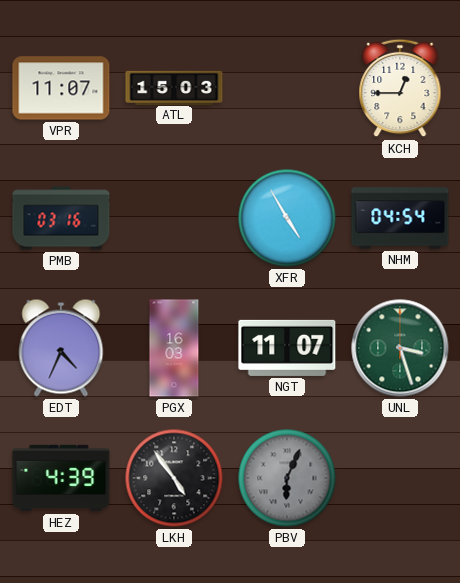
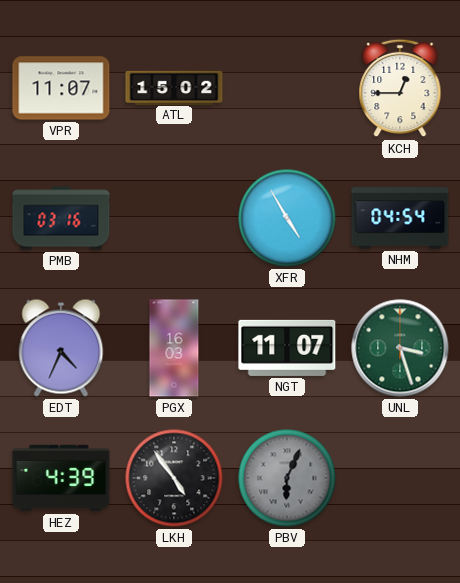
ATL: 15:03 -> 15:02
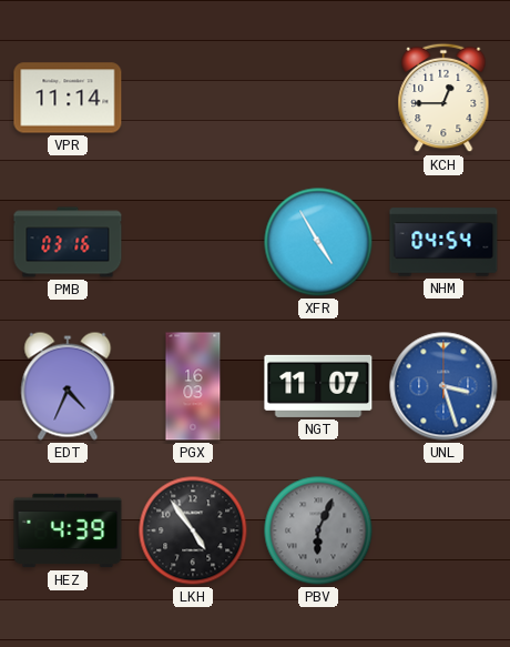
VPR: 11:07 -> 11:14
ATL: 15:02 -> none
UNL dial: green -> blue
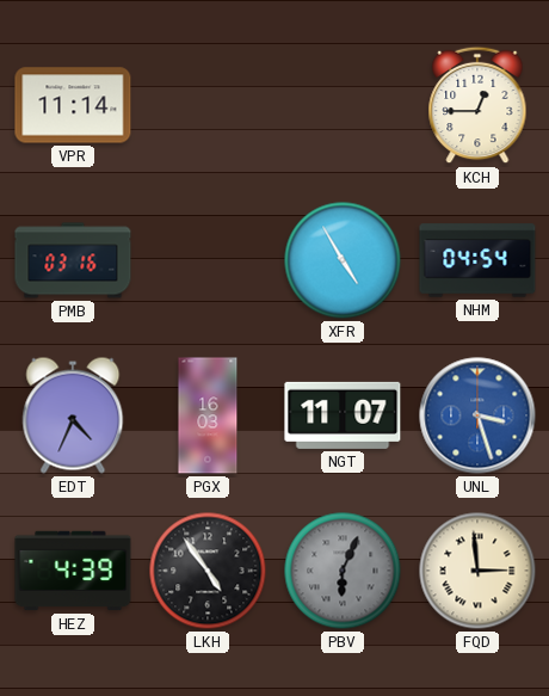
FQD: none -> 2:59
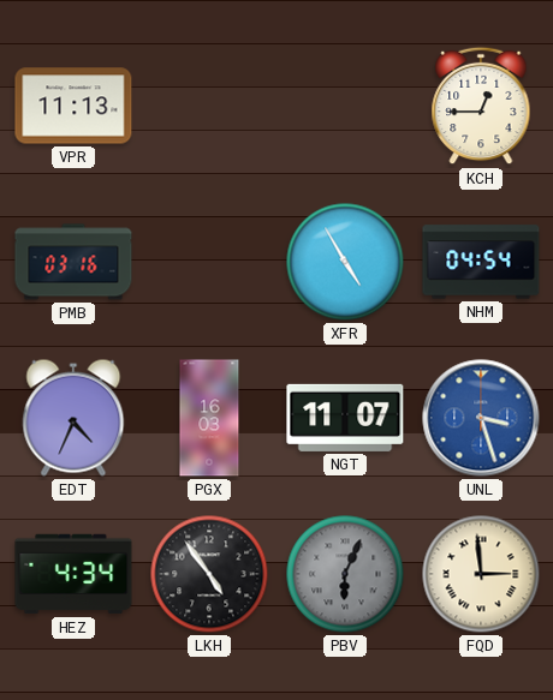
VPR: 11:14 -> 11:13
HEZ: 4:39 -> 4:34
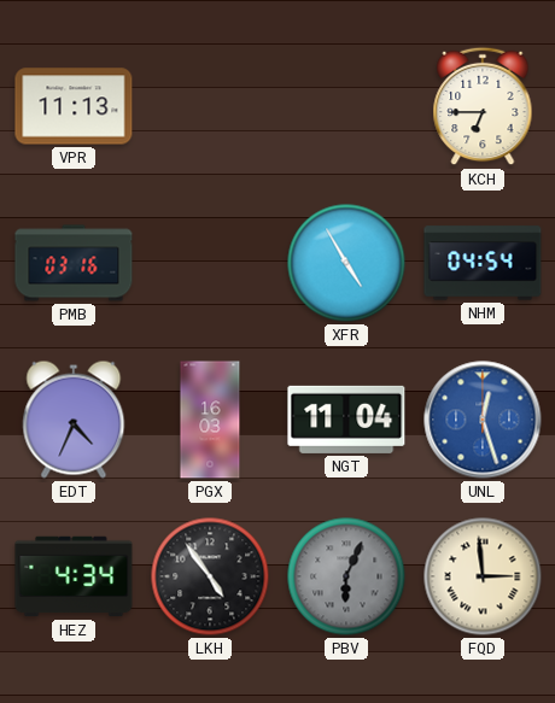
KCH: 12:45 -> 6:45
NGT: 11:07 -> 11:04
UNL: 3:27 -> 12:27
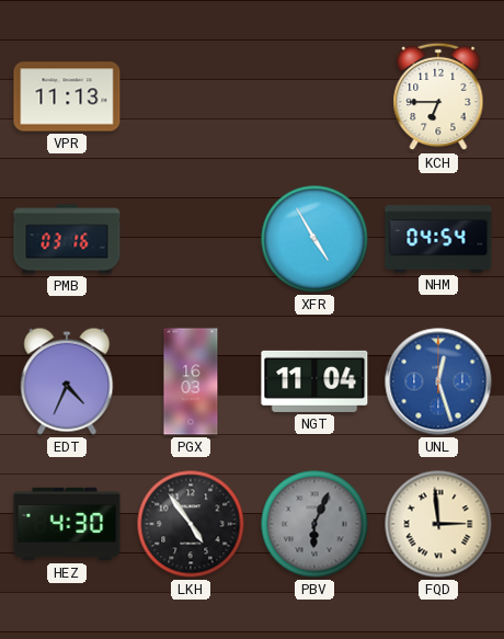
HEZ: 4:34 -> 4:30
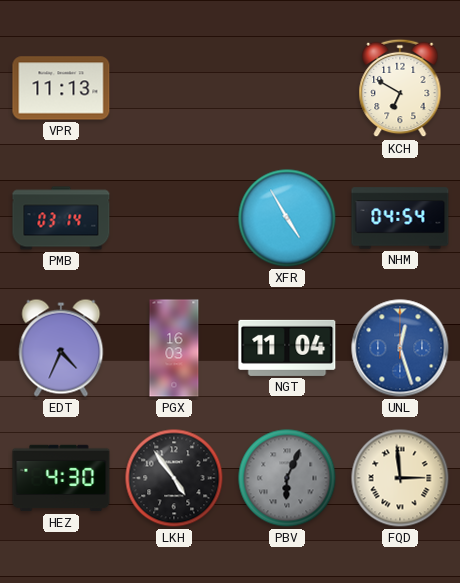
KCH: 6:45 -> 6:50
PMB: 03:16 -> 03:14
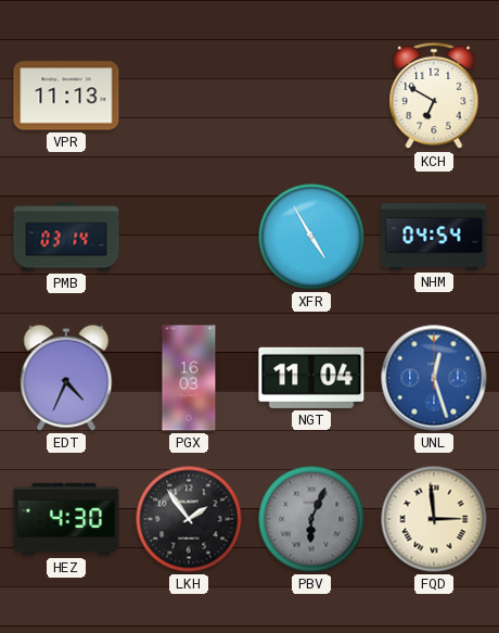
LKH: 4:54 -> 1:54
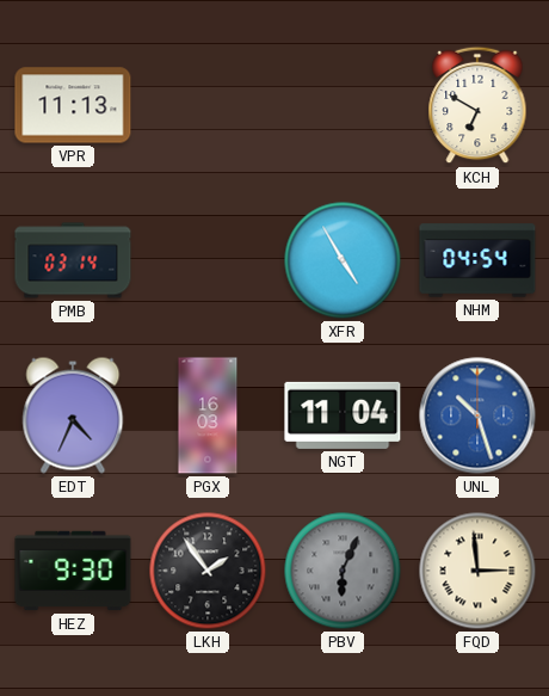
UNL: 12:27 -> 10:27
HEZ: 4:30 -> 9:30
